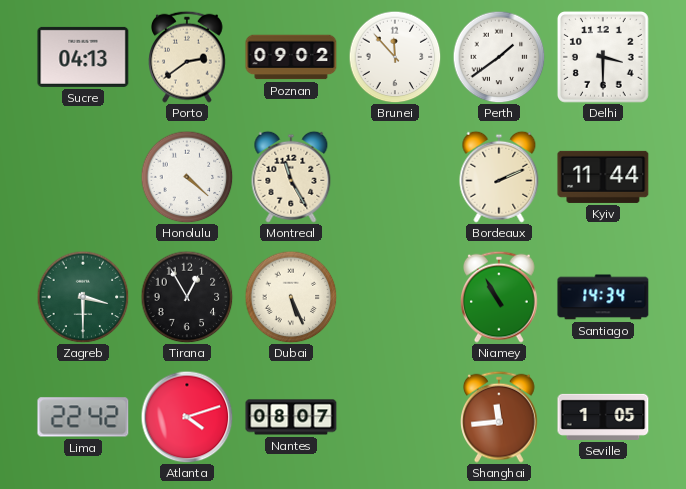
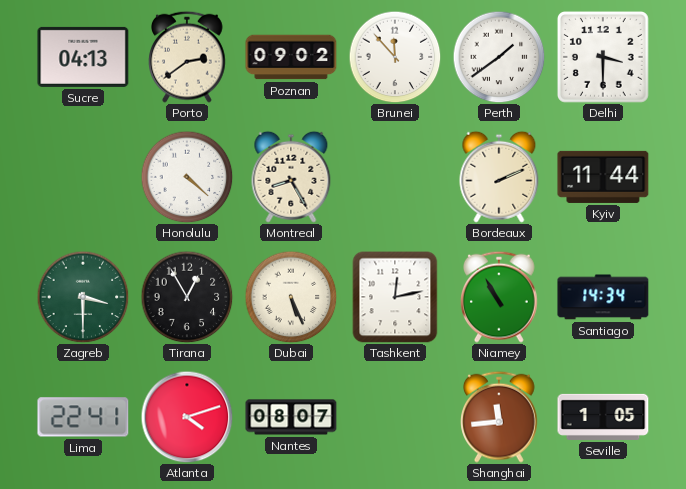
Montreal: 11:25 -> 8:25
Tashkent: none -> 12:13
Lima: 22:42 -> 22:41
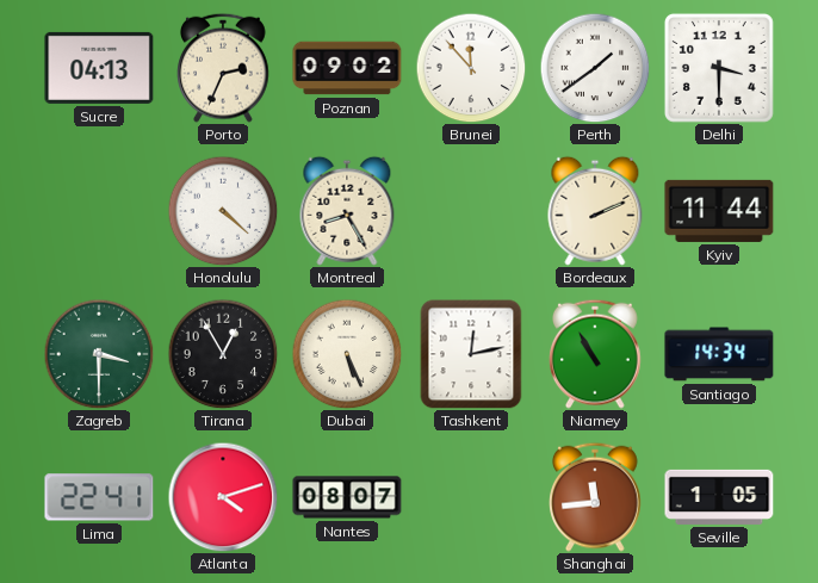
Porto: 2:39 -> 2:34
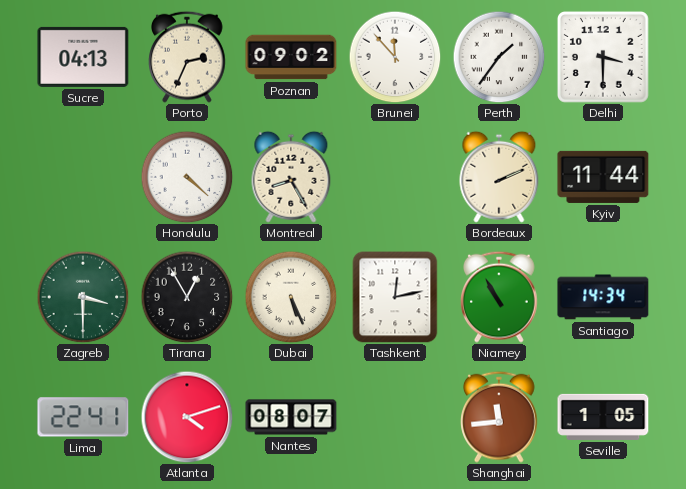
Perth: 1:39 -> 1:36
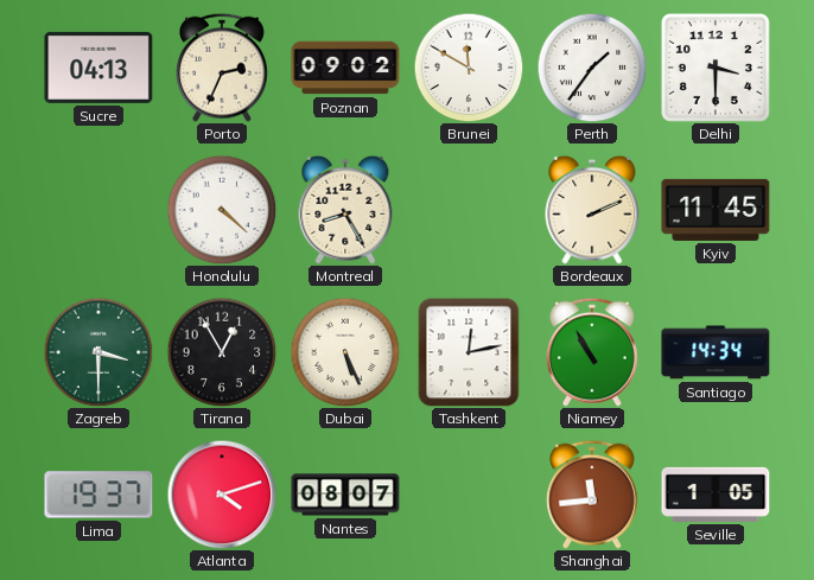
Brunei: 11:53 -> 11:50
Kyiv: 11:44 -> 11:45
Lima: 22:41 -> 19:37
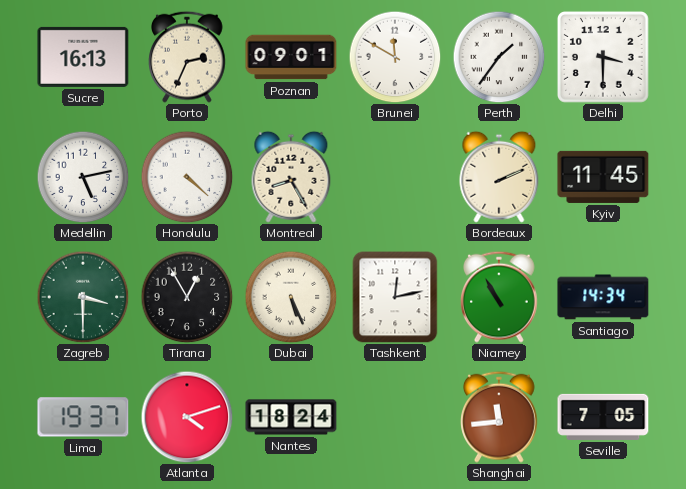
Sucre: 04:13 -> 16:13
Poznan: 09:02 -> 09:01
Medellin: none -> 5:13
Nantes: 08:07 -> 18:24
Seville: 1:05 -> 7:05
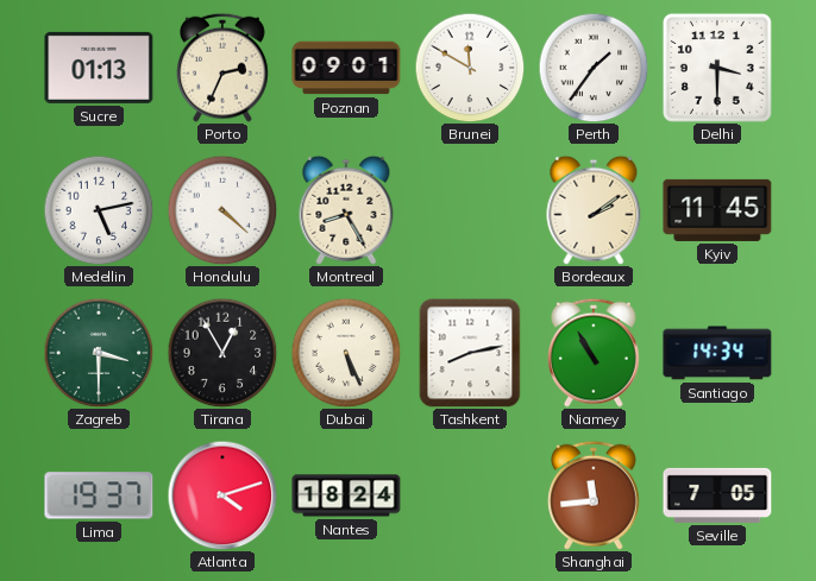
Sucre: 16:13 -> 01:13
Bordeaux: 2:11 -> 2:09
Tashkent: 12:13 -> 8:13
